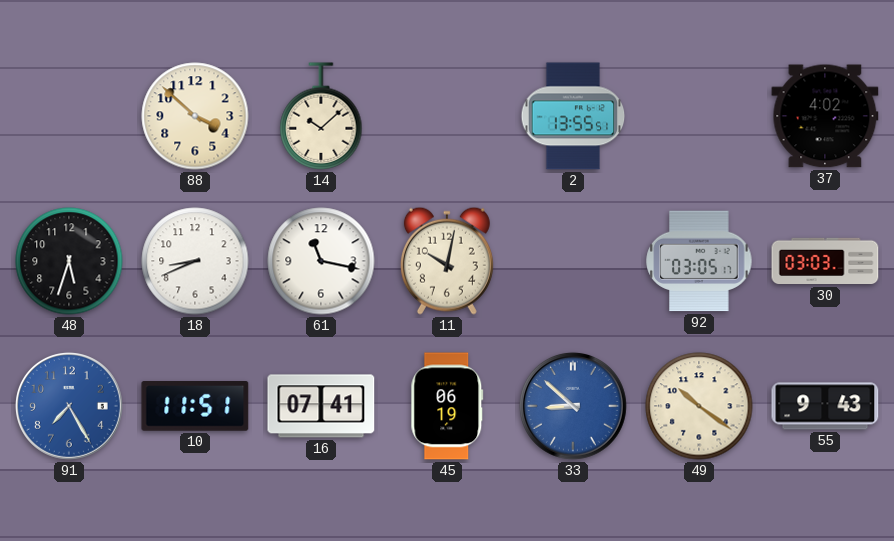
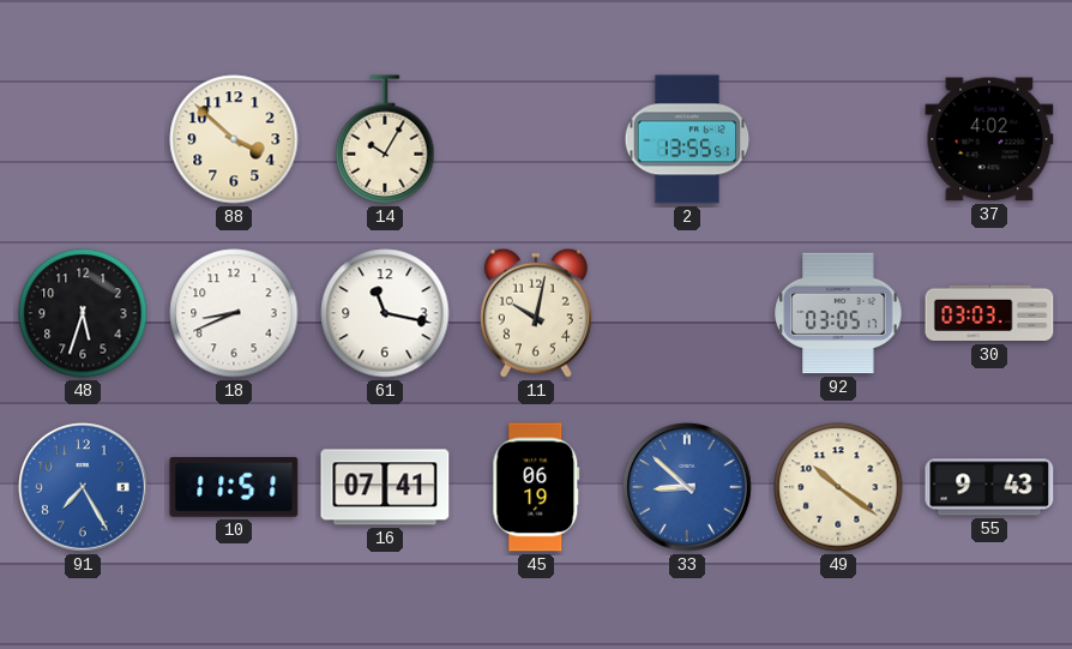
14: 10:08 -> 10:05
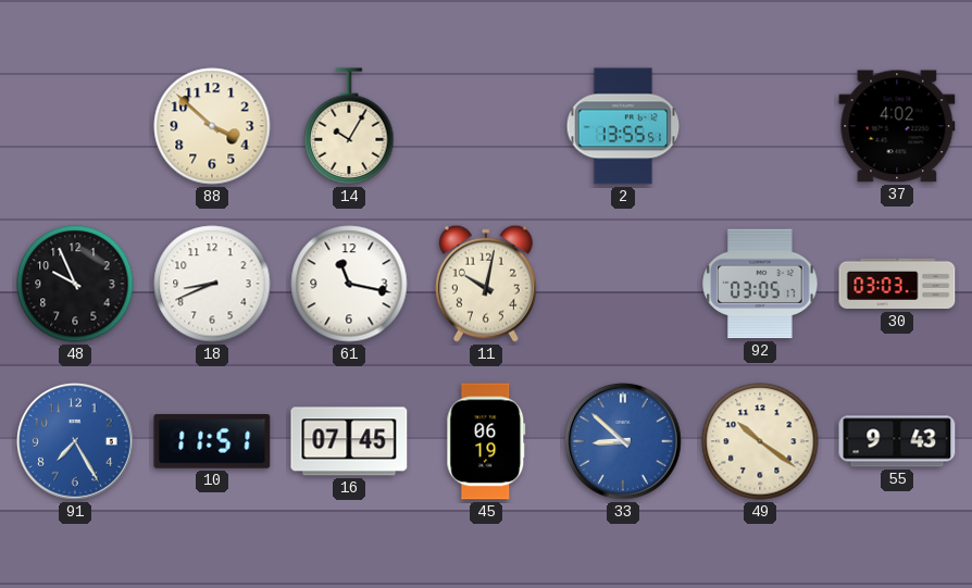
48: 5:33 -> 9:56
16: 07:41 -> 07:45
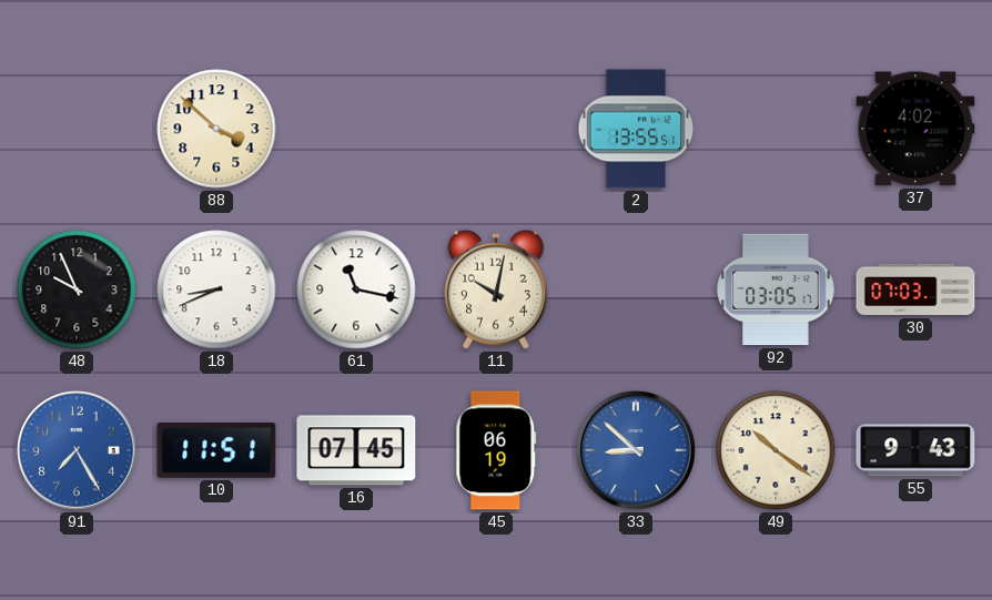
14: 10:05 -> none
30: 03:03 -> 07:03
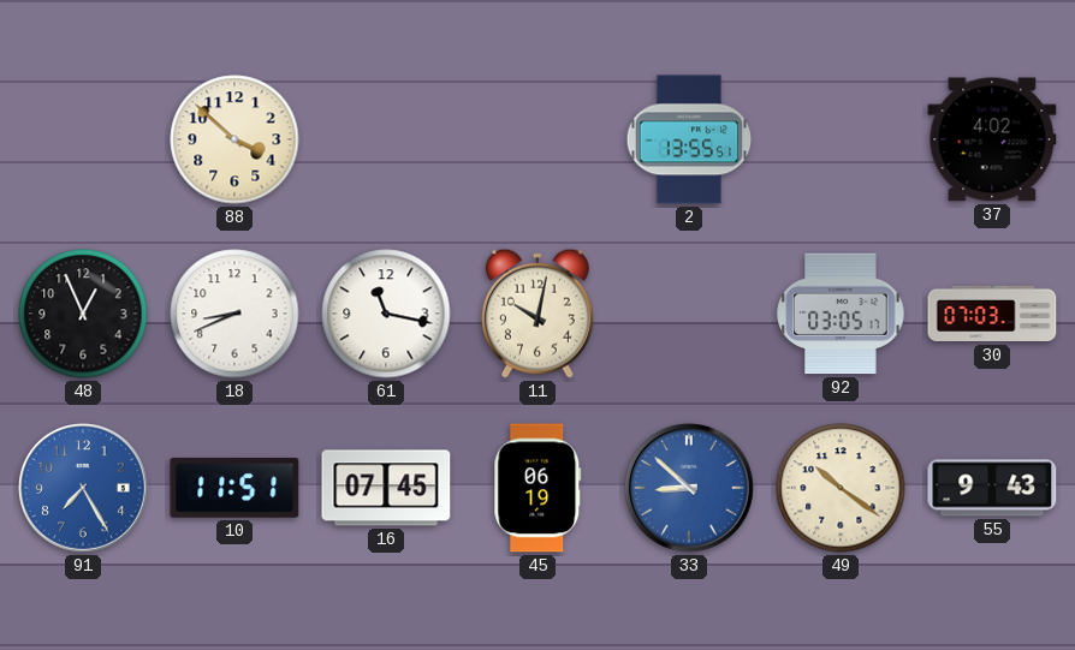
48: 9:56 -> 12:56
